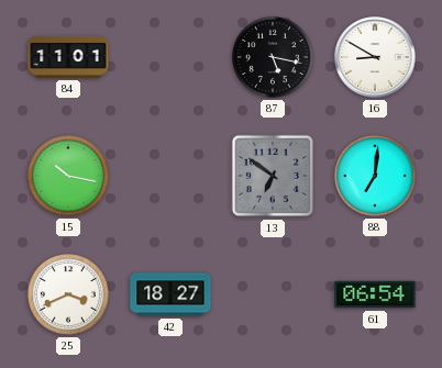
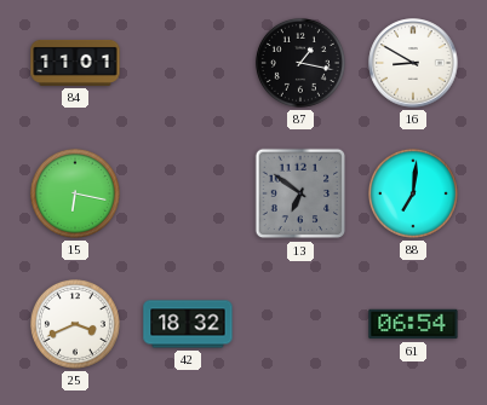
87: 5:17 -> 1:17
15: 10:17 -> 6:17
42: 18:27 -> 18:32
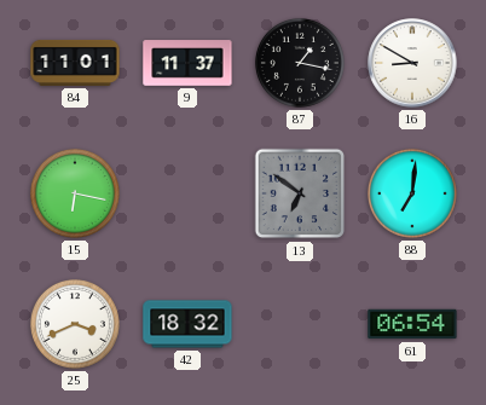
9: none -> 11:37
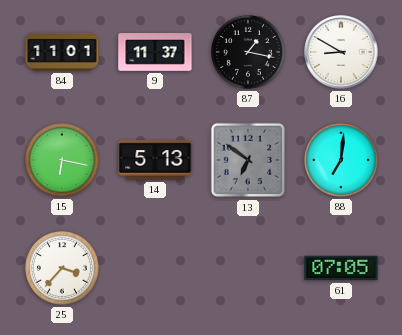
14: none -> 5:13
25: 3:41 -> 3:37
42: 18:32 -> none
61: 06:54 -> 07:05
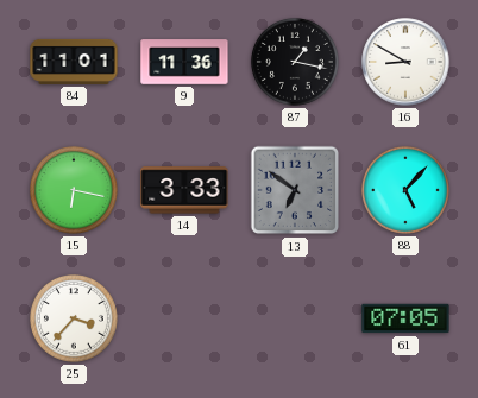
9: 11:37 -> 11:36
14: 5:13 -> 3:33
88: 7:01 -> 5:07
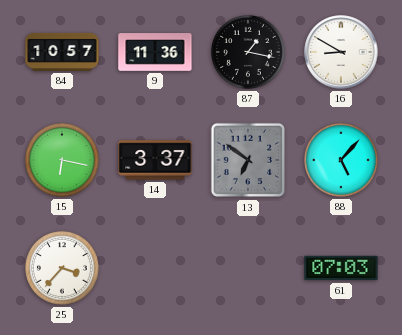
84: 11:01 -> 10:57
14: 3:33 -> 3:37
61: 07:05 -> 07:03
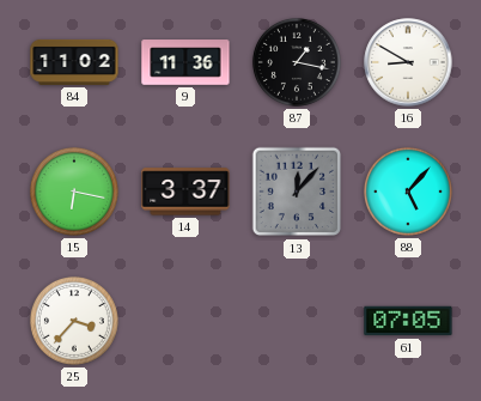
84: 10:57 -> 11:02
13: 6:51 -> 12:07
61: 07:03 -> 07:05
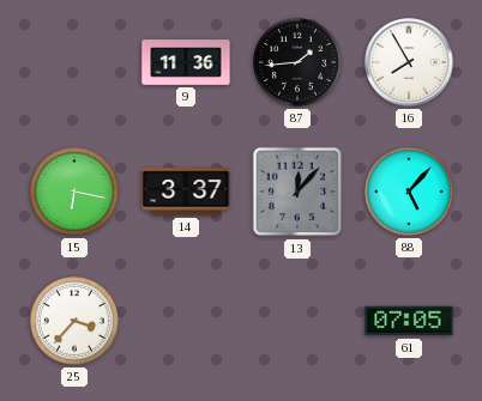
84: 11:02 -> none
87: 1:17 -> 1:44
16: 8:50 -> 7:55
